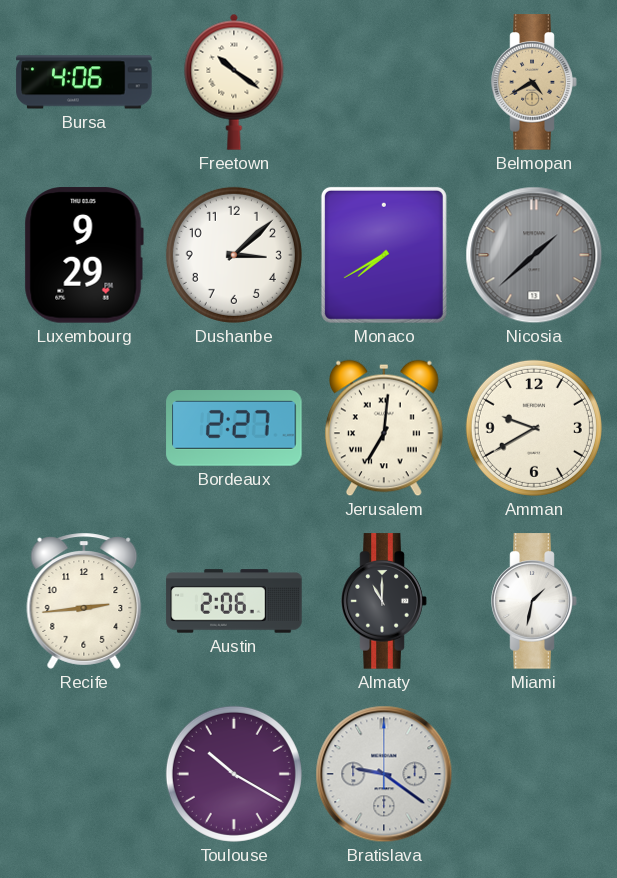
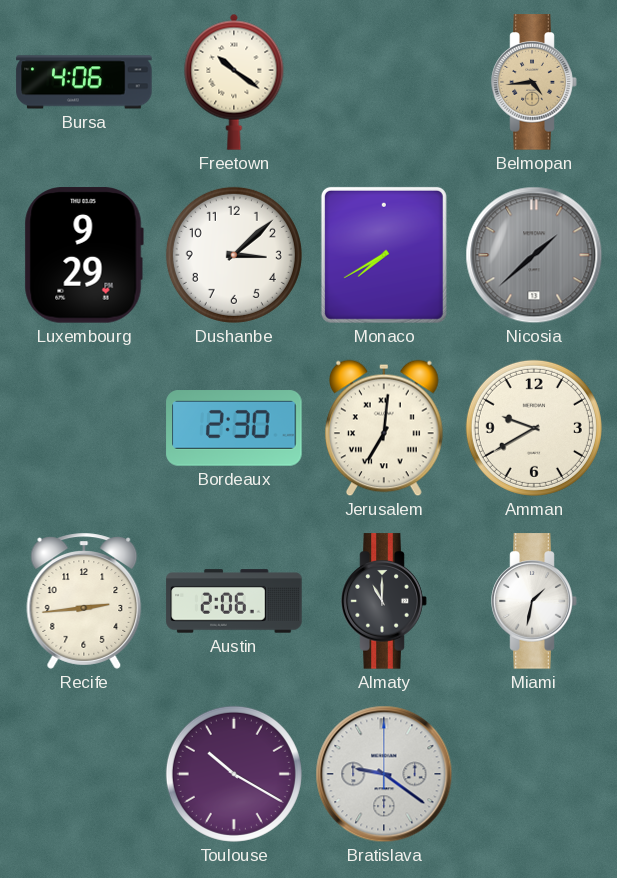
Belmopan: 4:40 -> 4:44
Bordeaux: 2:27 -> 2:30
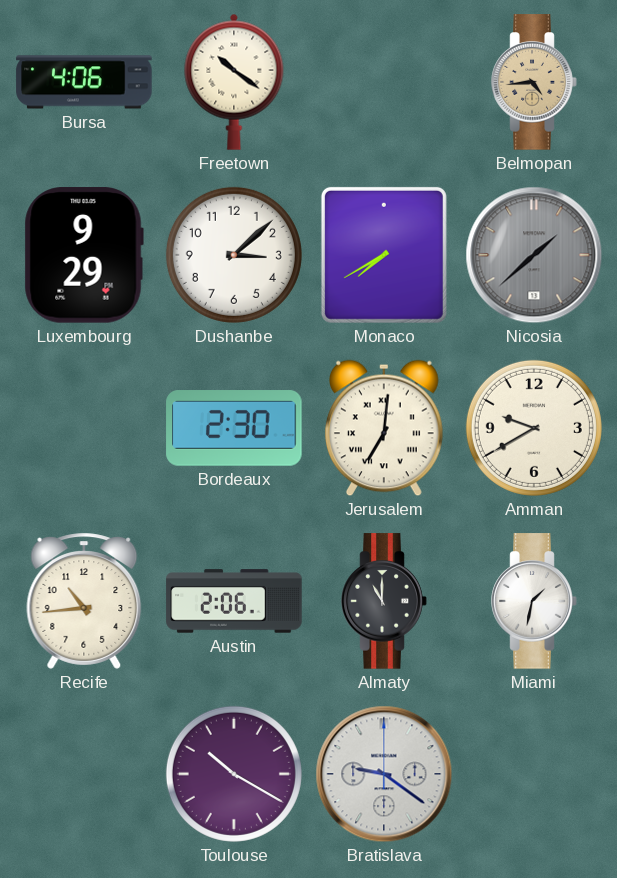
Recife: 2:44 -> 10:44
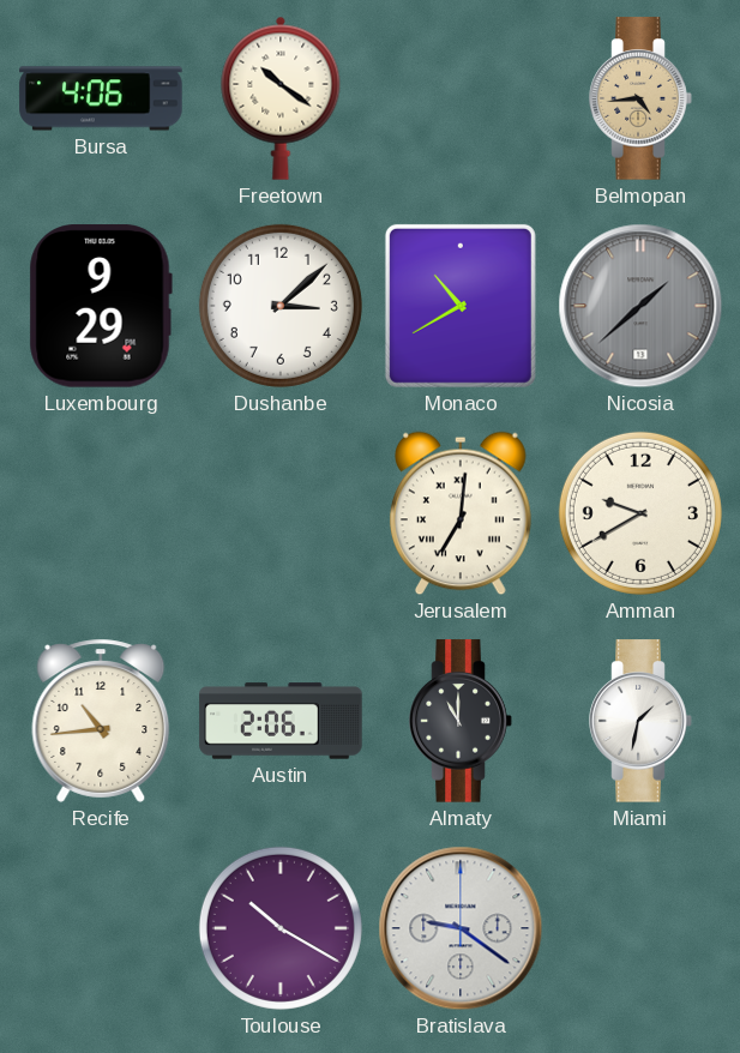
Monaco: 7:40 -> 10:40
Bordeaux: 2:30 -> none
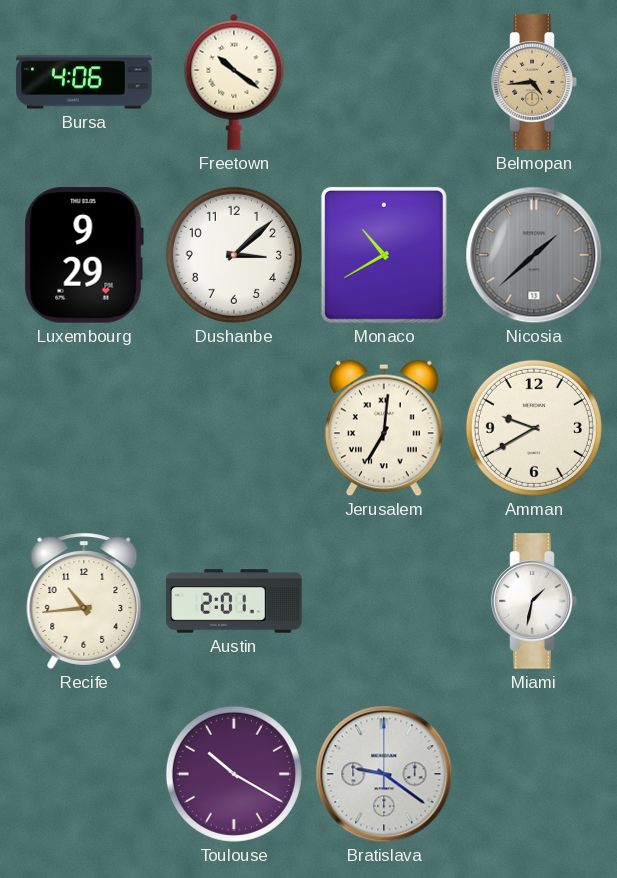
Austin: 2:06 -> 2:01
Almaty: 11:00 -> none
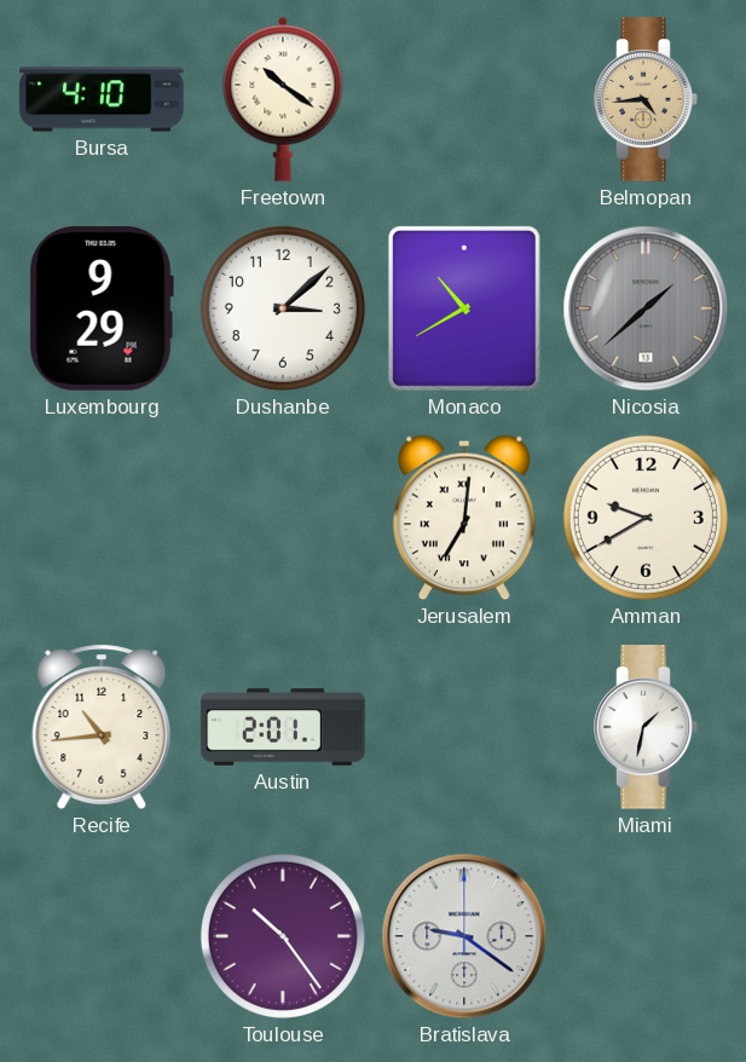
Bursa: 4:06 -> 4:10
Toulouse: 10:20 -> 10:24
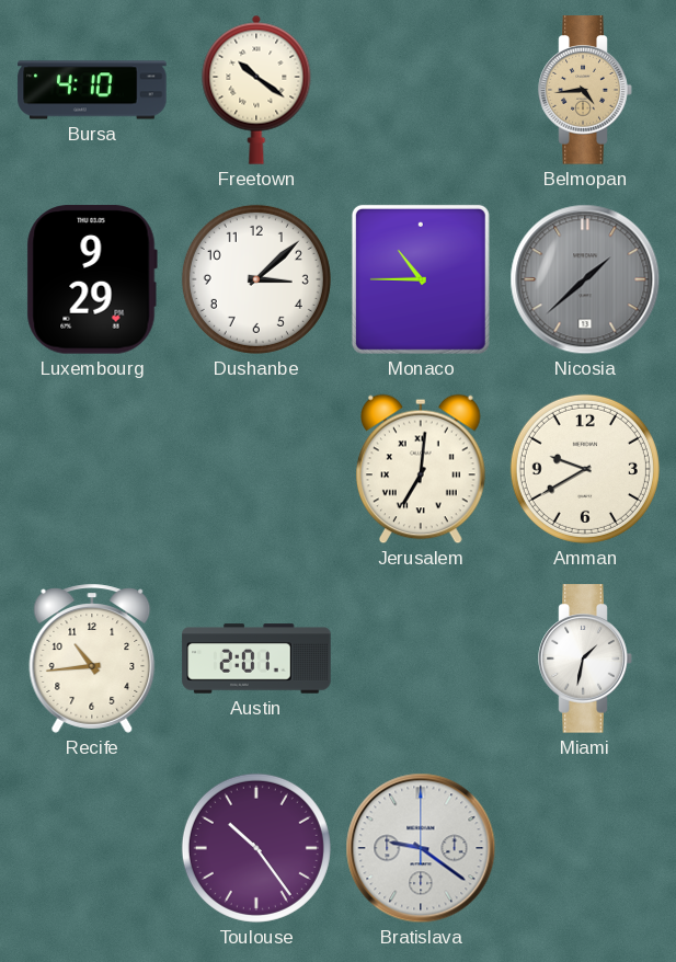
Monaco: 10:40 -> 10:45
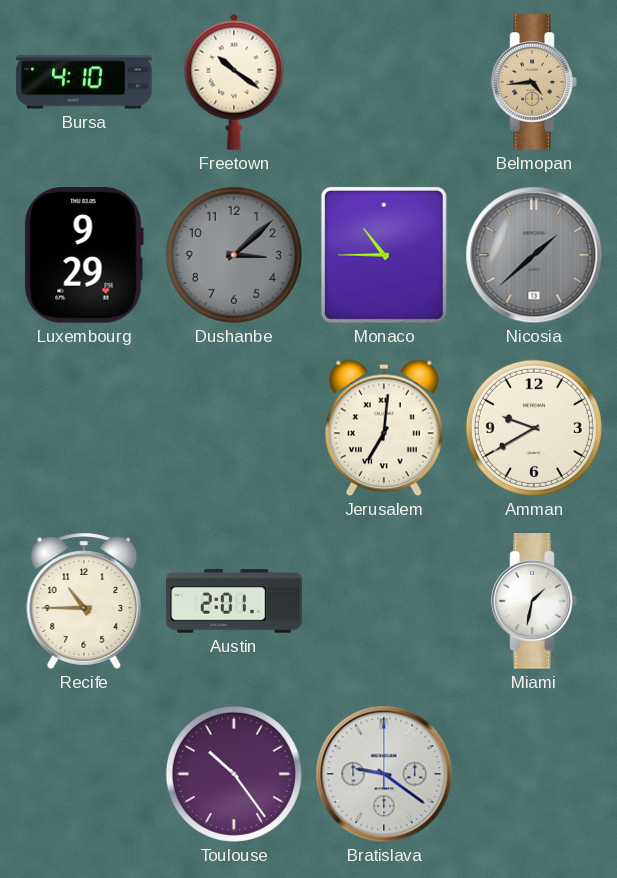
Dushanbe dial: white -> grey
Recife: 10:44 -> 10:45
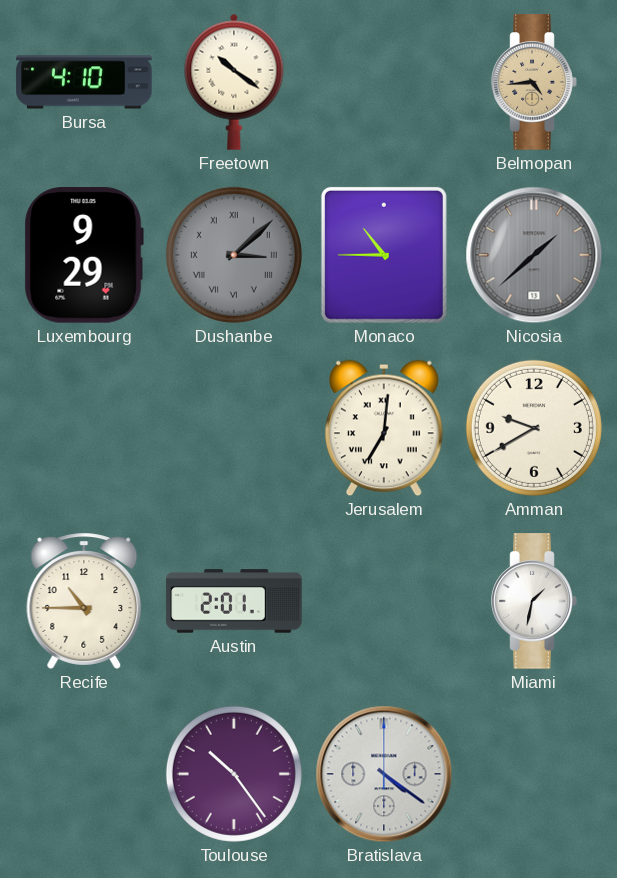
Dushanbe numerals: Arabic -> Roman
Bratislava: 9:21 -> 4:21
